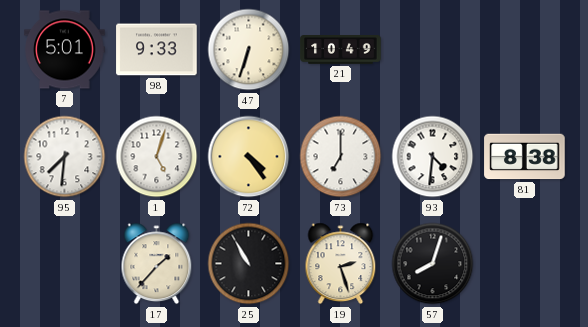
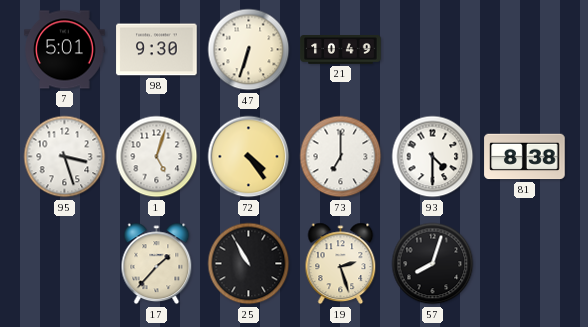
98: 9:33 -> 9:30
95: 7:31 -> 3:27
93: 4:31 -> 4:30
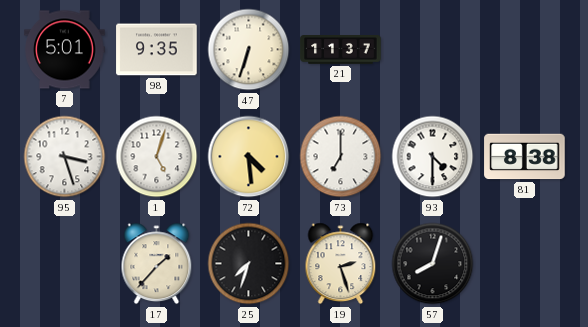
98: 9:30 -> 9:35
21: 10:49 -> 11:37
72: 4:24 -> 4:29
25: 10:55 -> 7:33
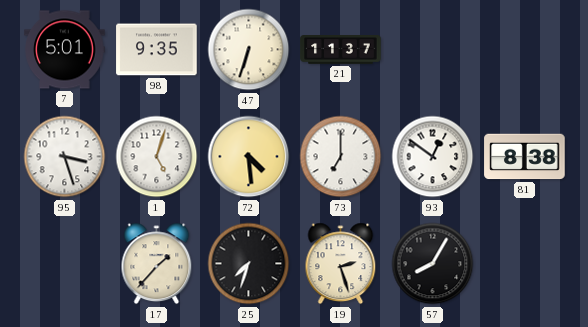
93: 4:30 -> 12:51
57: 8:03 -> 8:05
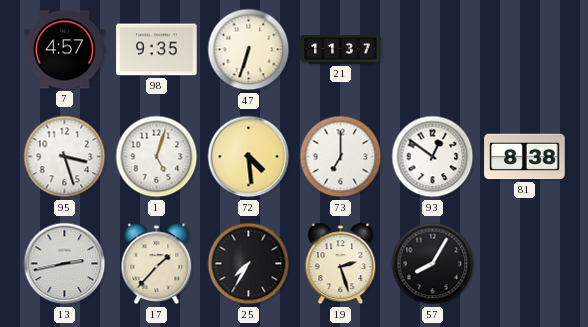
7: 5:01 -> 4:57
13: none -> 2:43
25: 7:33 -> 7:35
